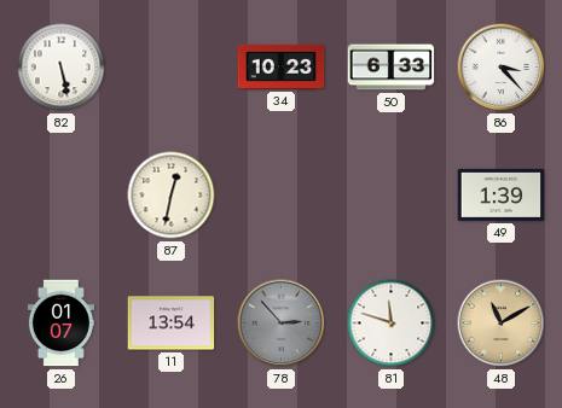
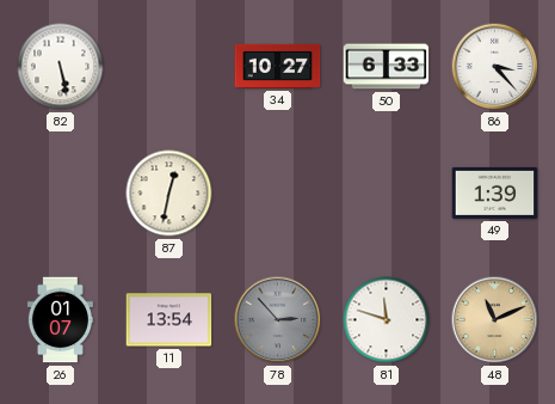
34: 10:23 -> 10:27
48: 11:10 -> 11:11
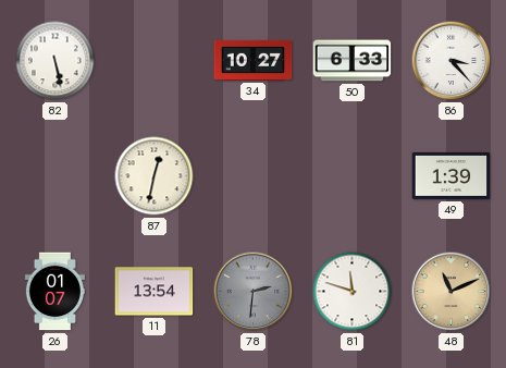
78: 2:53 -> 2:31
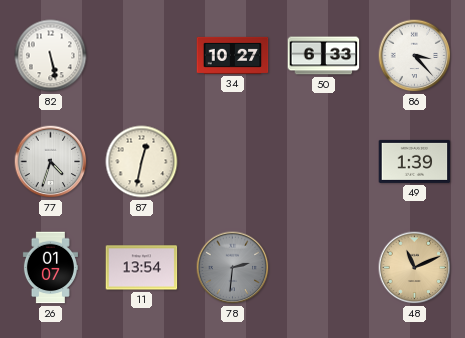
77: none -> 4:33
81: 11:48 -> none
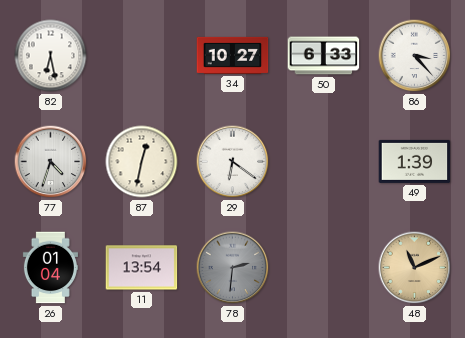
82: 5:28 -> 6:28
29: none -> 6:21
26: 01:07 -> 01:04
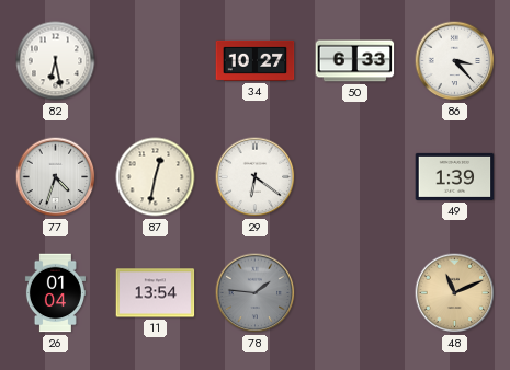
78: 2:31 -> 1:46
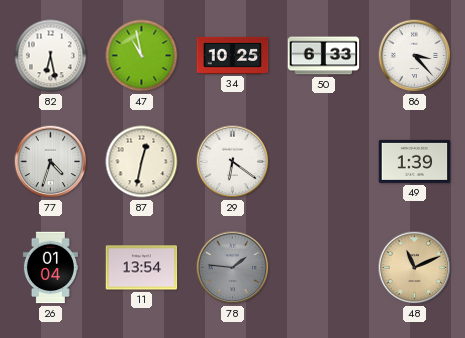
47: none -> 10:58
34: 10:27 -> 10:25
